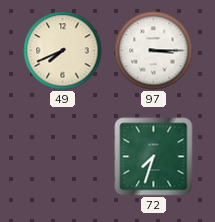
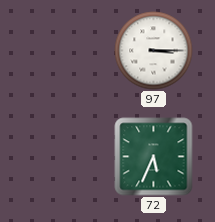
49: 7:41 -> none
72: 7:33 -> 5:34
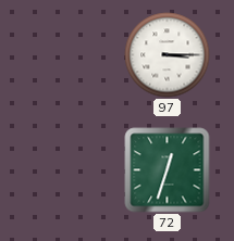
72: 5:34 -> 12:33
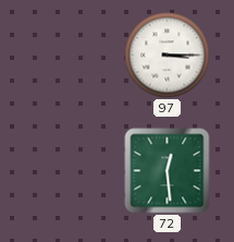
72: 12:33 -> 12:29
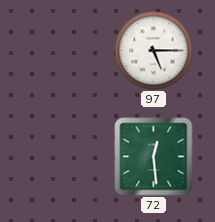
97: 3:15 -> 5:15
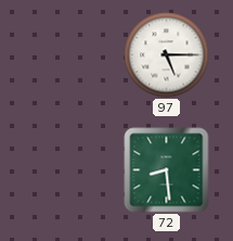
72: 12:29 -> 8:29
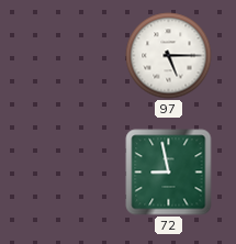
72: 8:29 -> 8:58
